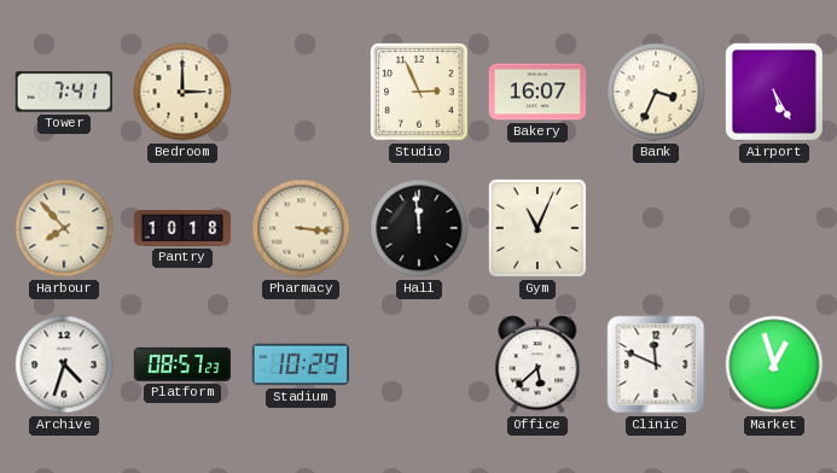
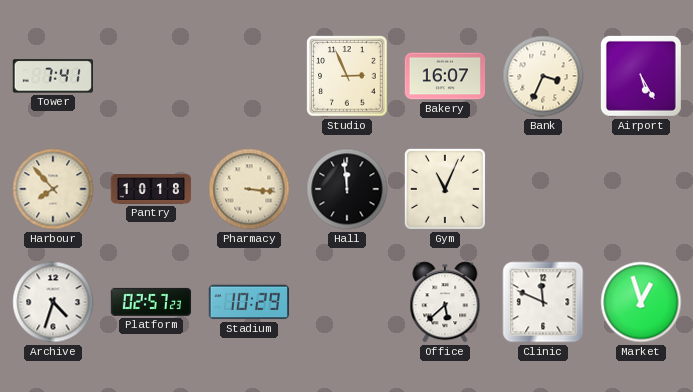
Bedroom: 3:00 -> none
Platform: 08:57 -> 02:57
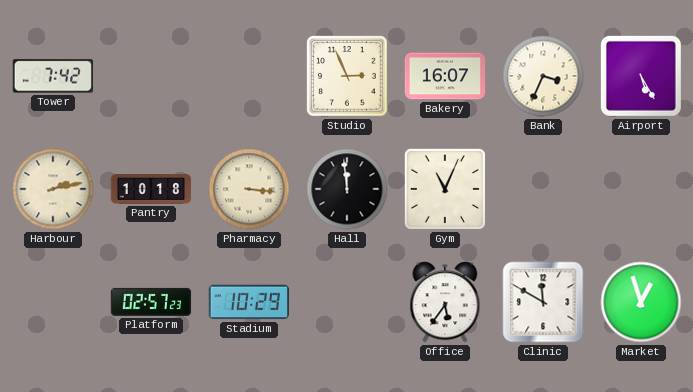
Tower: 7:41 -> 7:42
Harbour: 7:53 -> 2:13
Archive: 4:33 -> none
Office: 5:38 -> 5:36
Clinic: 11:49 -> 11:50
